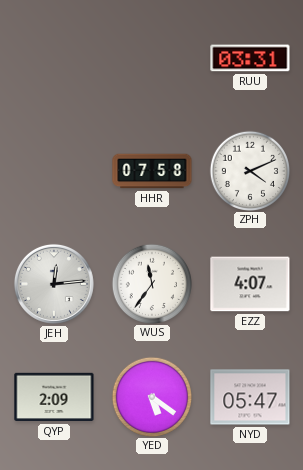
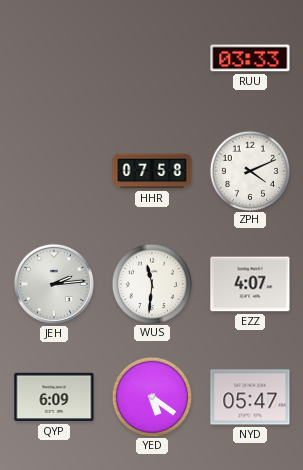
RUU: 03:31 -> 03:33
JEH: 12:14 -> 2:14
WUS: 11:36 -> 11:31
QYP: 2:09 -> 6:09
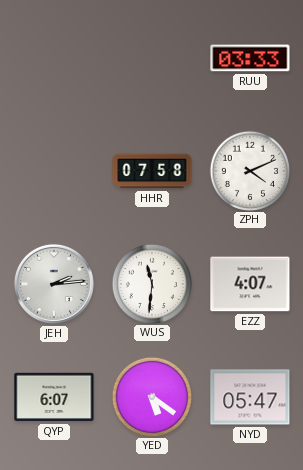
QYP: 6:09 -> 6:07
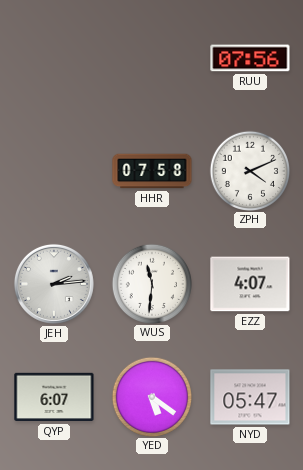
RUU: 03:33 -> 07:56
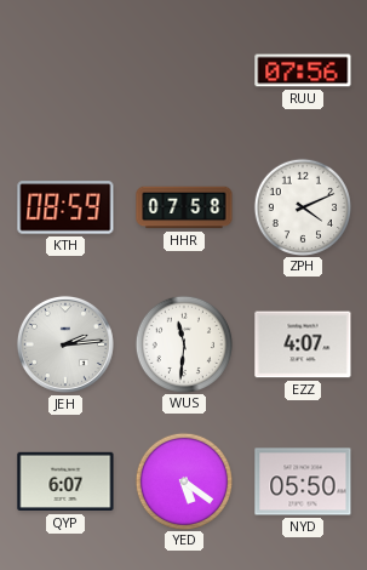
KTH: none -> 08:59
NYD: 05:47 -> 05:50
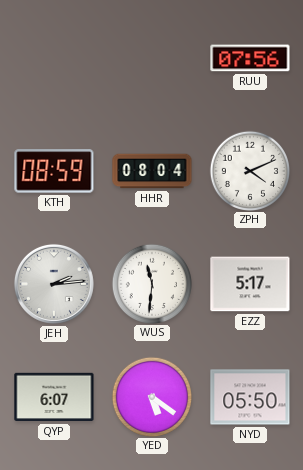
HHR: 07:58 -> 08:04
EZZ: 4:07 -> 5:17
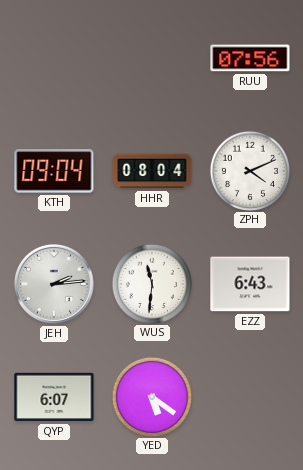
KTH: 08:59 -> 09:04
EZZ: 5:17 -> 6:43
NYD: 05:50 -> none
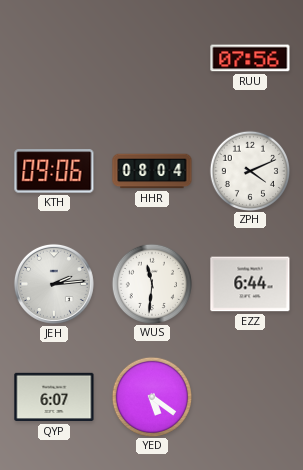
KTH: 09:04 -> 09:06
EZZ: 6:43 -> 6:44
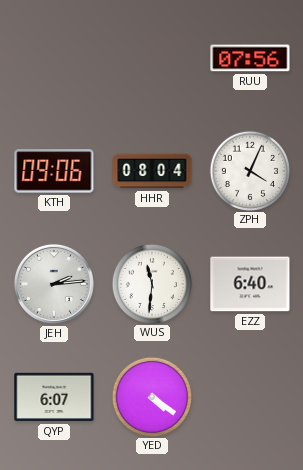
ZPH: 4:11 -> 4:04
EZZ: 6:44 -> 6:40
YED: 5:21 -> 4:21
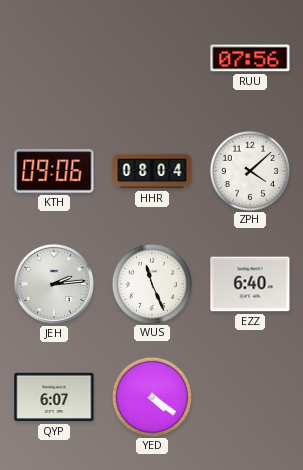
ZPH: 4:04 -> 4:08
WUS: 11:31 -> 11:26
